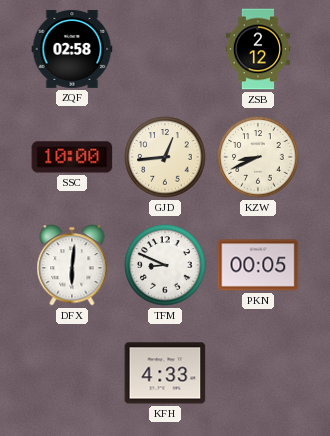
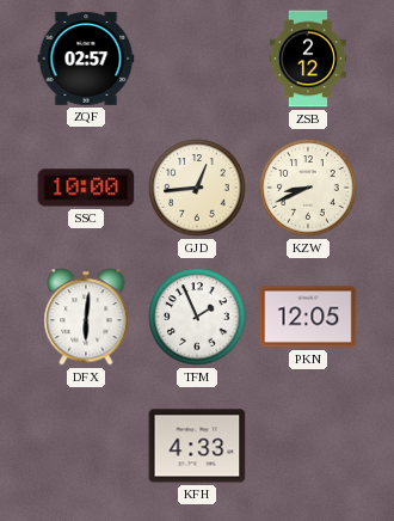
ZQF: 02:58 -> 02:57
TFM: 8:49 -> 1:56
PKN: 00:05 -> 12:05
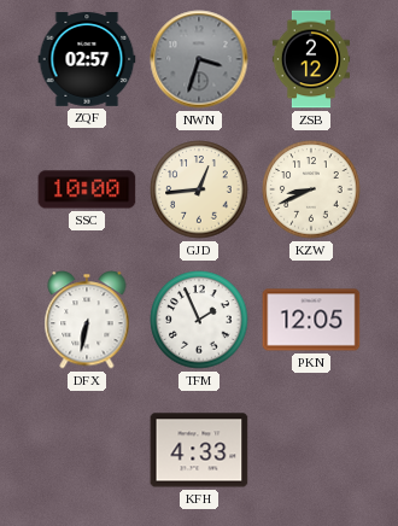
NWN: none -> 3:33
DFX: 6:01 -> 6:32
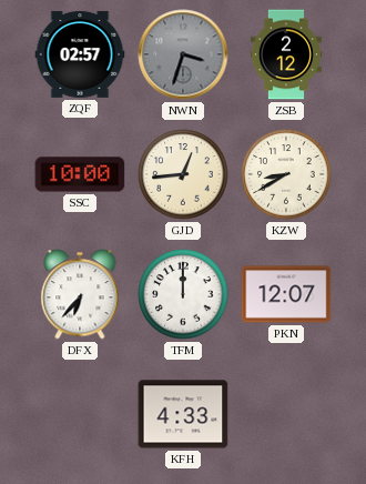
KZW: 8:41 -> 8:40
DFX: 6:32 -> 6:37
TFM: 1:56 -> 12:00
PKN: 12:05 -> 12:07
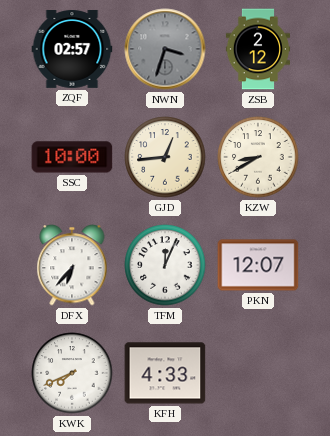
TFM: 12:00 -> 12:04
KWK: none -> 7:41
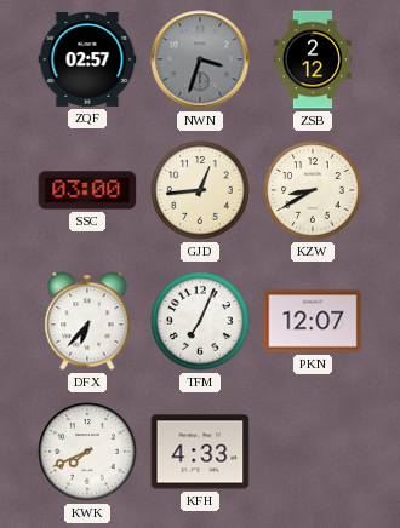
SSC: 10:00 -> 03:00
TFM: 12:04 -> 7:04
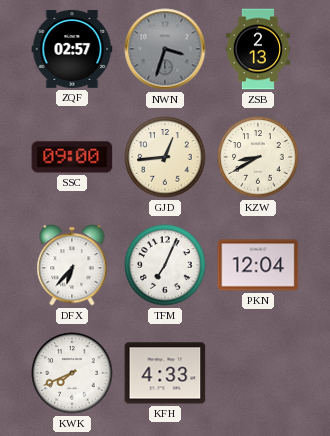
ZSB: 2:12 -> 2:13
SSC: 03:00 -> 09:00
PKN: 12:07 -> 12:04
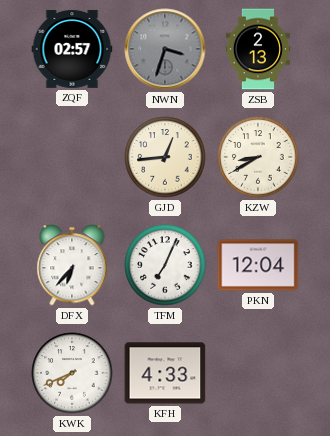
SSC: 09:00 -> none
